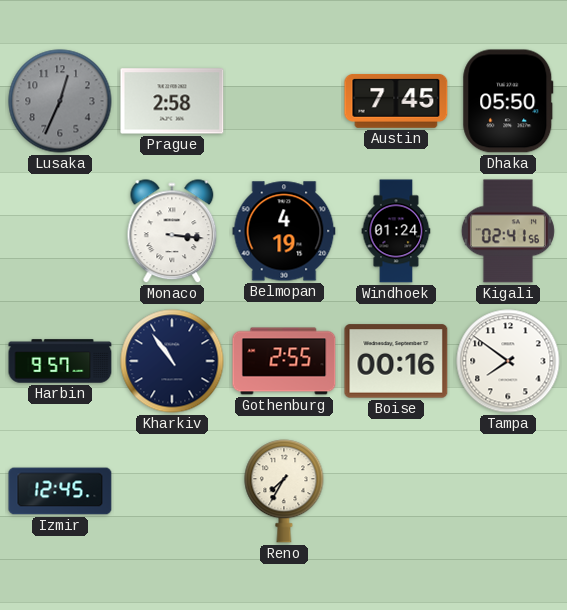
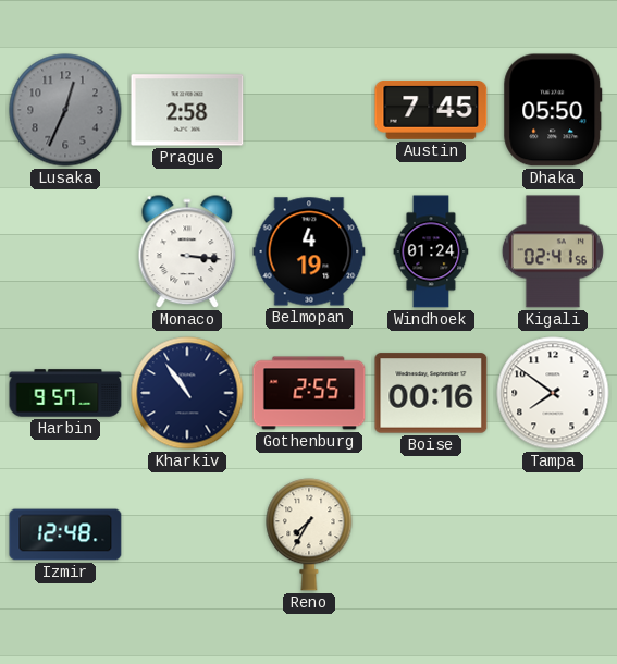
Izmir: 12:45 -> 12:48
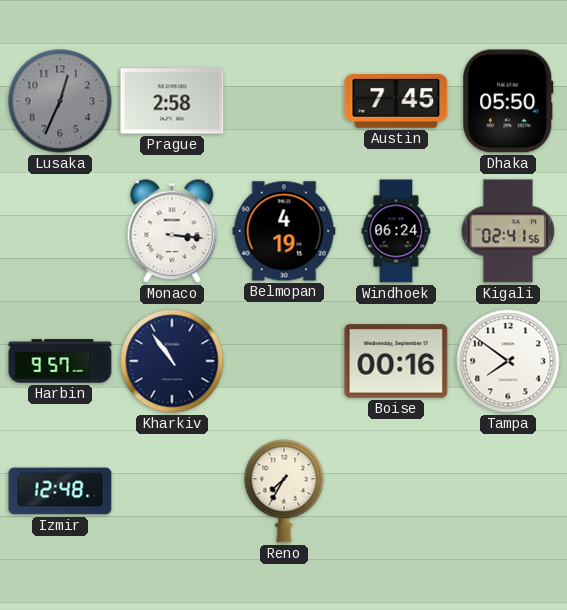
Windhoek: 01:24 -> 06:24
Gothenburg: 2:55 -> none
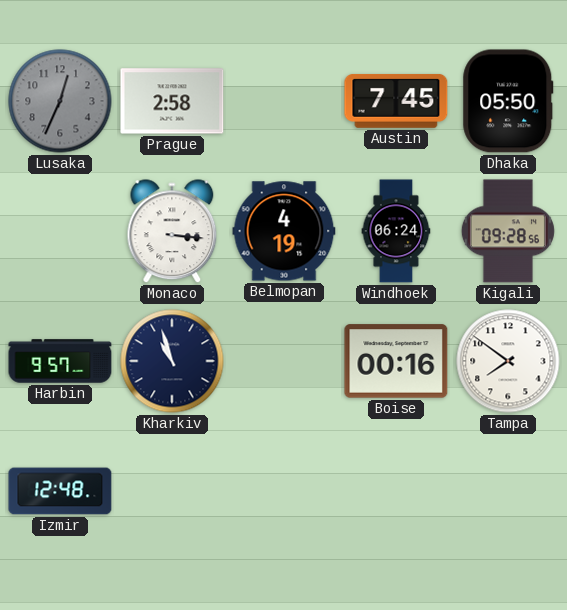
Kigali: 02:41 -> 09:28
Kharkiv: 10:54 -> 10:57
Reno: 7:35 -> none
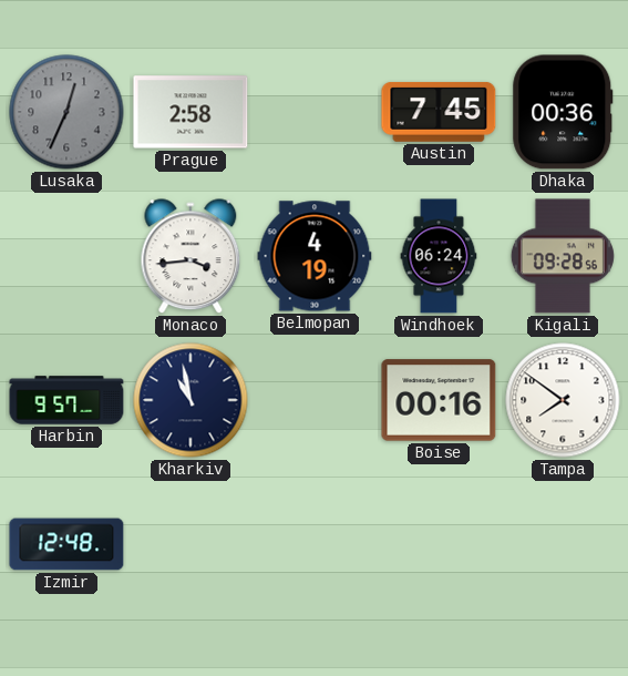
Dhaka: 05:50 -> 00:36
Monaco: 3:16 -> 3:44
Kharkiv: 10:57 -> 10:58
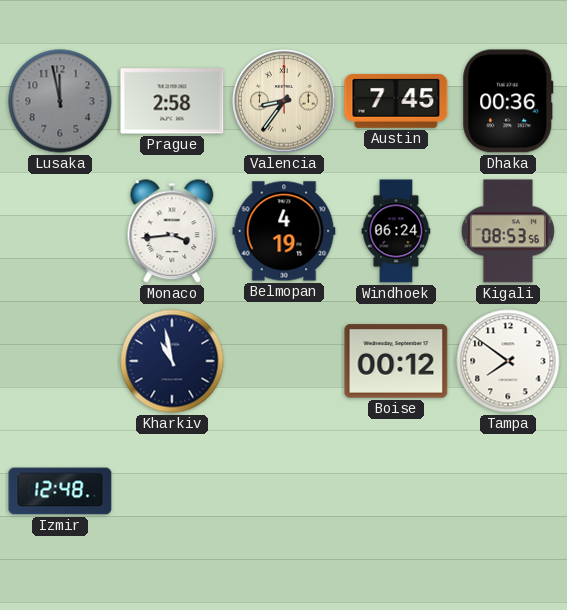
Lusaka: 12:34 -> 11:58
Valencia: none -> 8:36
Kigali: 09:28 -> 08:53
Harbin: 9:57 -> none
Boise: 00:16 -> 00:12
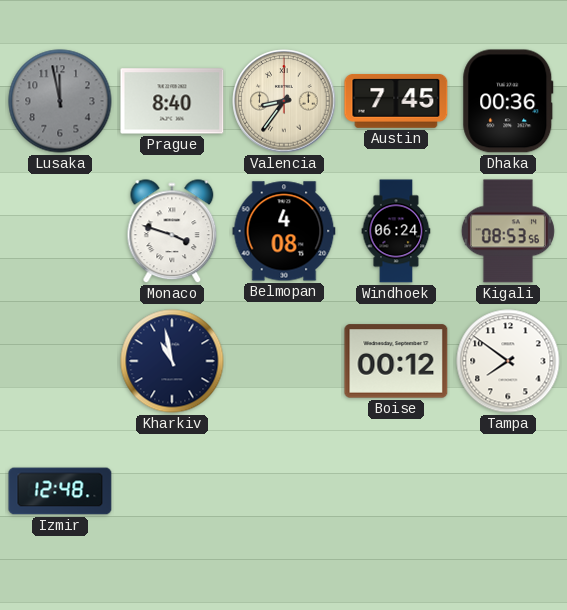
Prague: 2:58 -> 8:40
Monaco: 3:44 -> 3:48
Belmopan: 4:19 -> 4:08
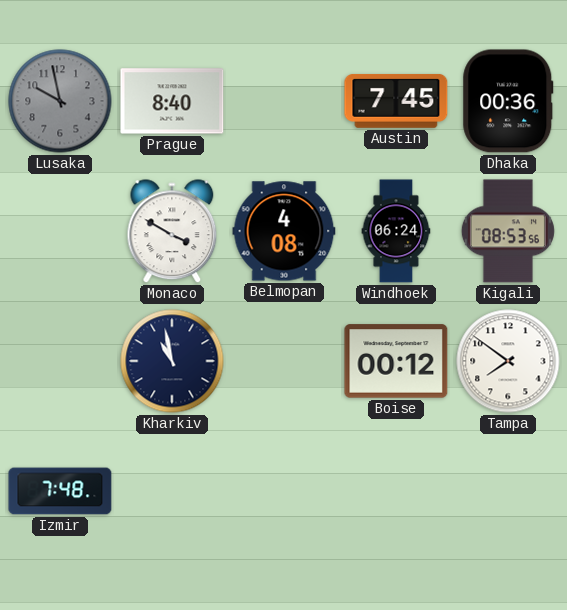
Lusaka: 11:58 -> 9:58
Valencia: 8:36 -> none
Monaco: 3:48 -> 3:50
Izmir: 12:48 -> 7:48
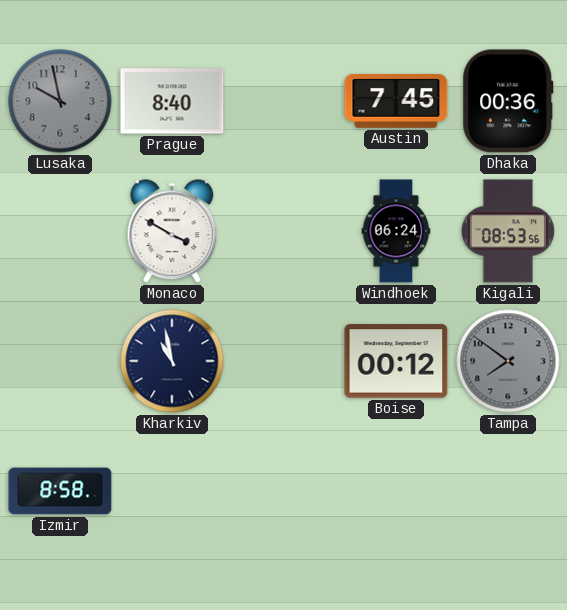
Belmopan: 4:08 -> none
Tampa dial: white -> grey
Izmir: 7:48 -> 8:58
